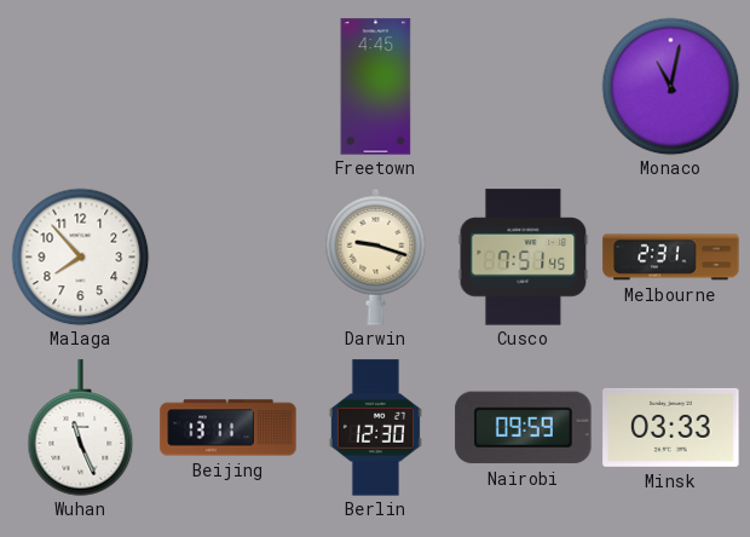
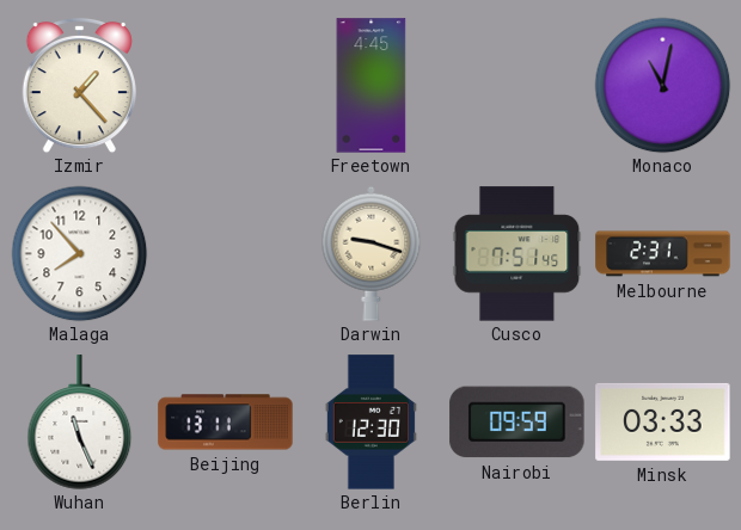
Izmir: none -> 1:23
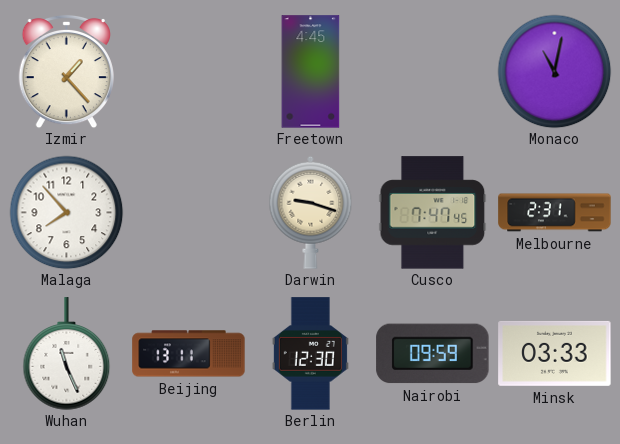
Cusco: 7:51 -> 7:47
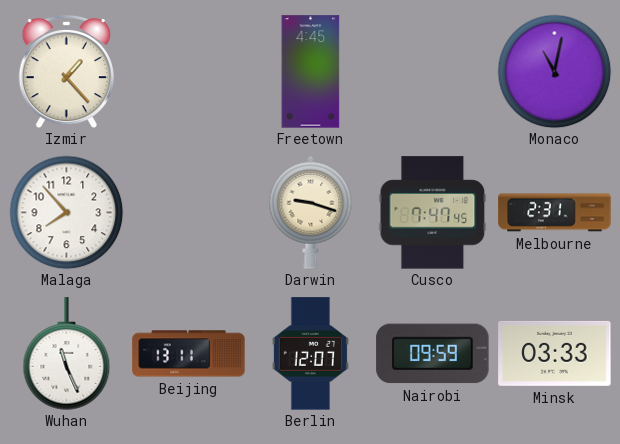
Berlin: 12:30 -> 12:07
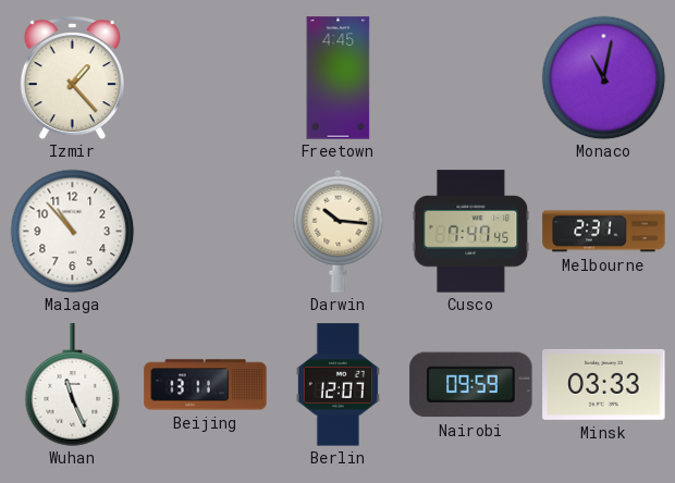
Malaga: 7:53 -> 10:53
Darwin: 9:18 -> 10:16
